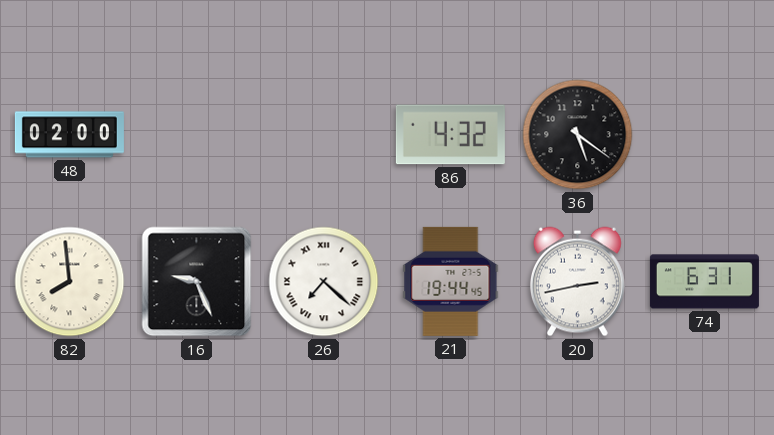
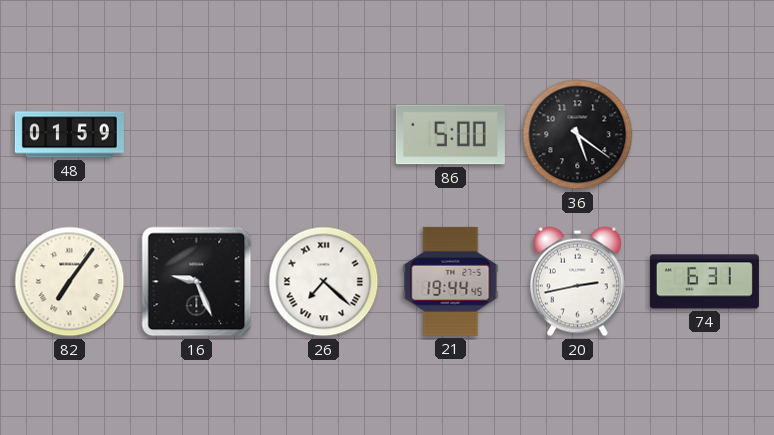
48: 02:00 -> 01:59
86: 4:32 -> 5:00
82: 7:59 -> 7:06
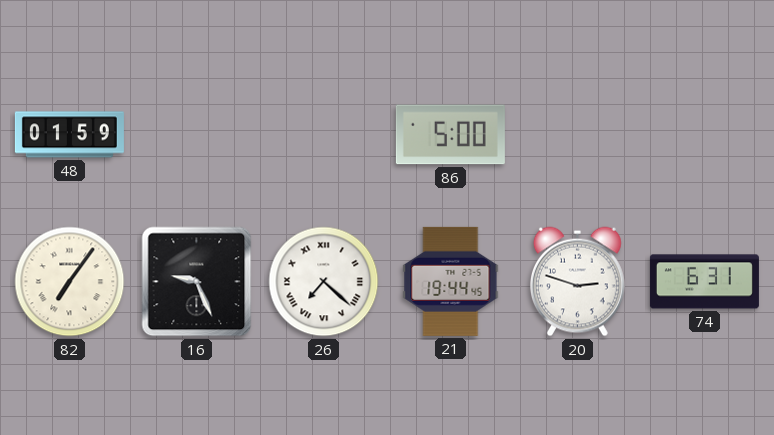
36: 5:21 -> none
20: 2:43 -> 2:48
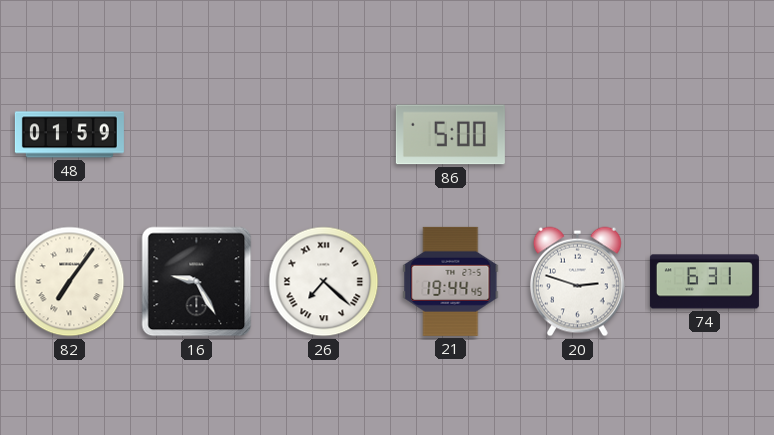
16: 9:26 -> 9:25
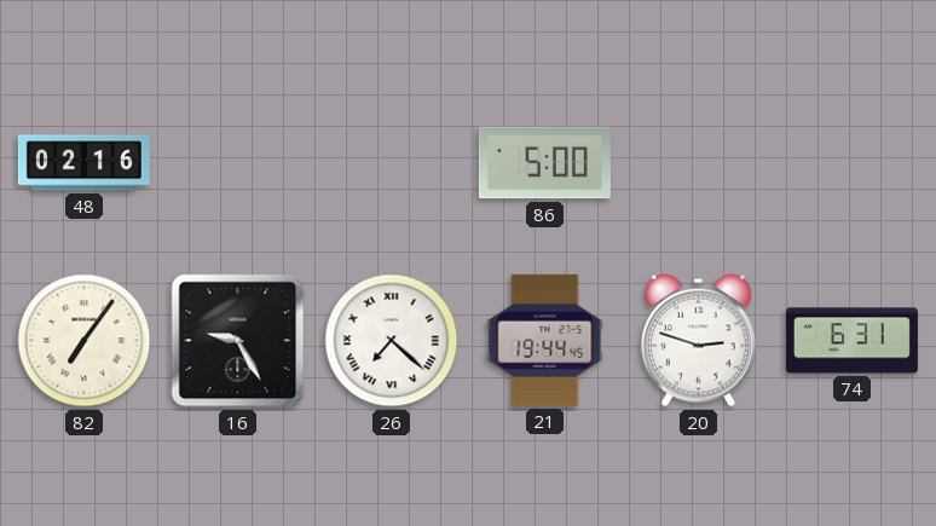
48: 01:59 -> 02:16
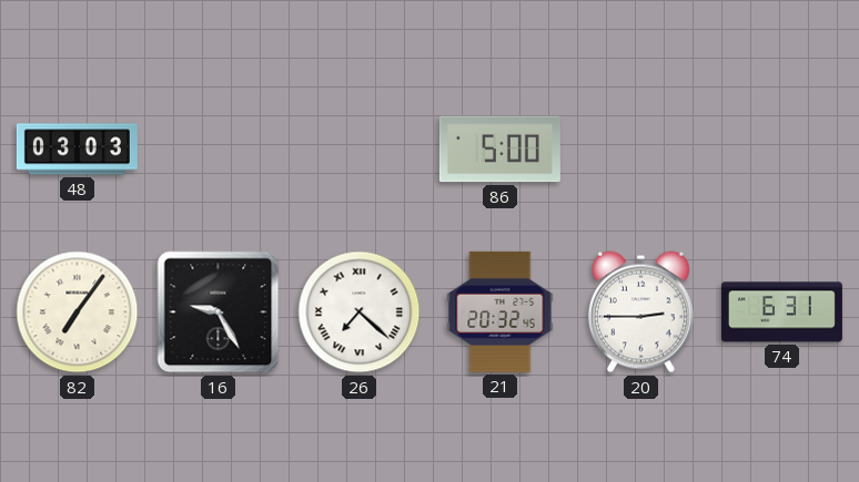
48: 02:16 -> 03:03
21: 19:44 -> 20:32
20: 2:48 -> 2:45
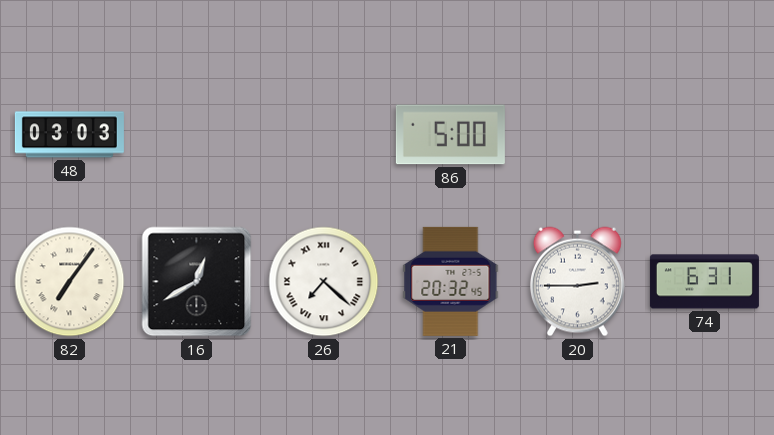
16: 9:25 -> 12:40
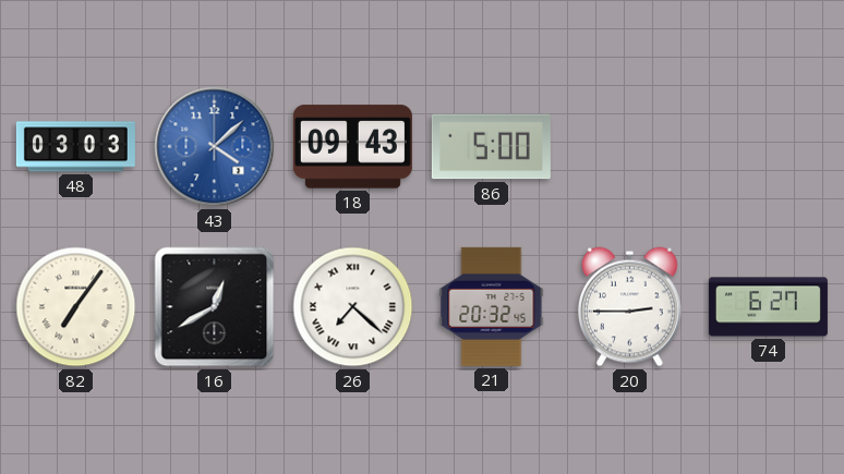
43: none -> 4:08
18: none -> 09:43
74: 6:31 -> 6:27
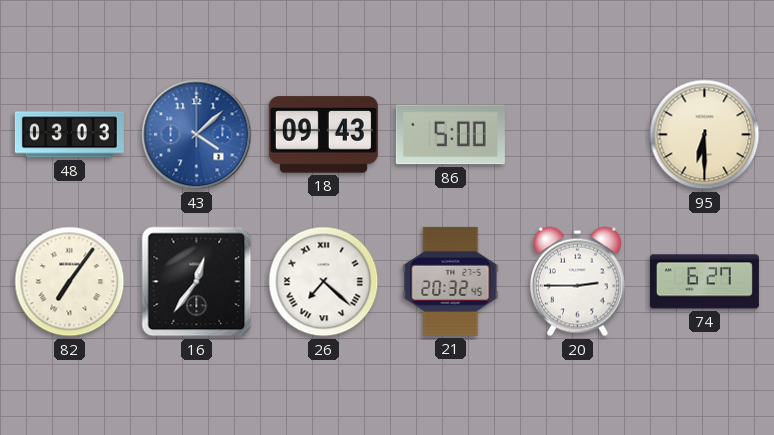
95: none -> 6:30
16: 12:40 -> 12:36
